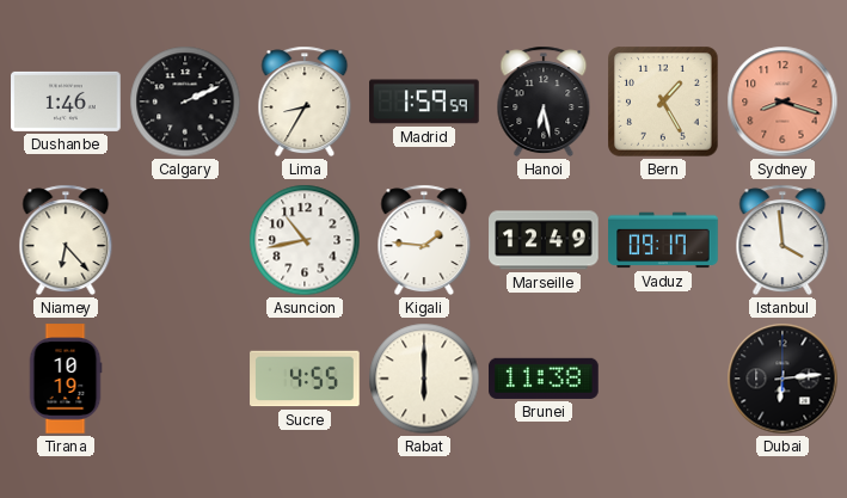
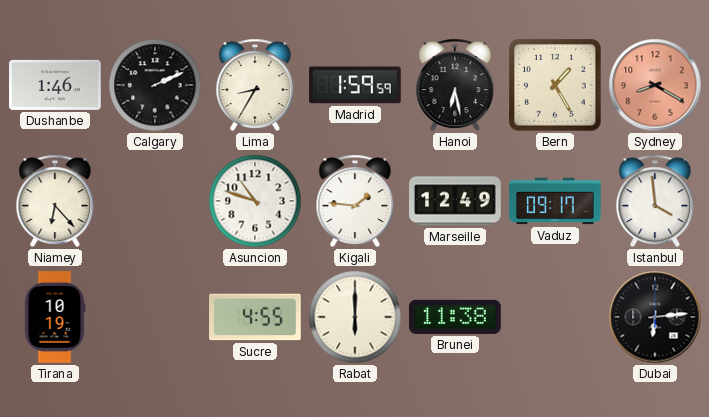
Sydney: 8:18 -> 8:20
Asuncion: 10:43 -> 10:48
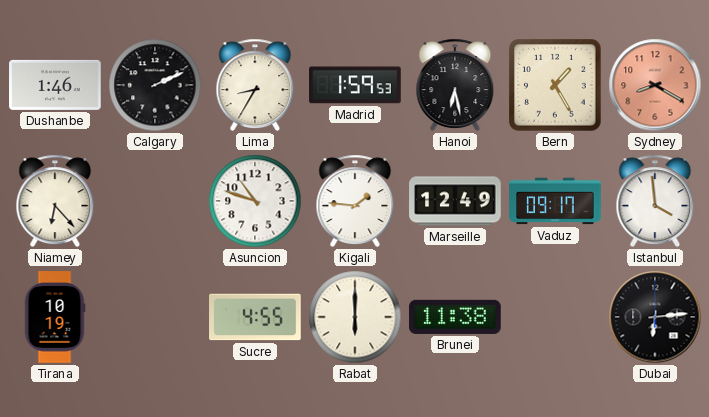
Madrid: 1:59:59 -> 1:59:53
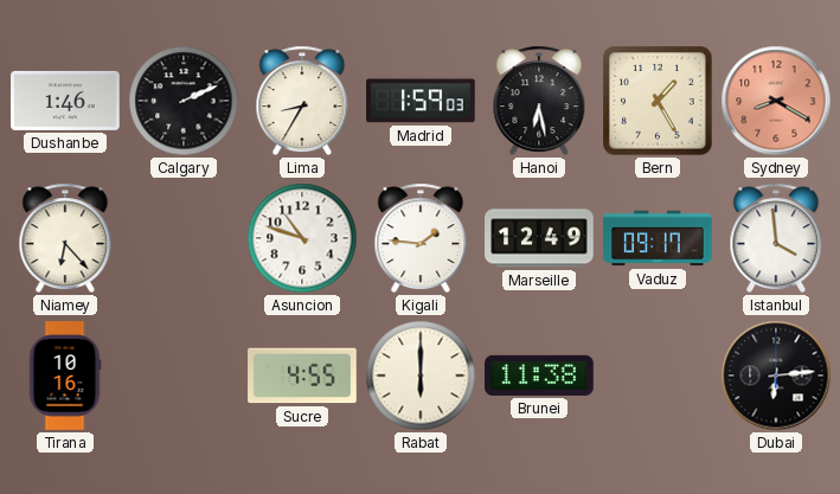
Madrid: 1:59:53 -> 1:59:03
Tirana: 10:19 -> 10:16
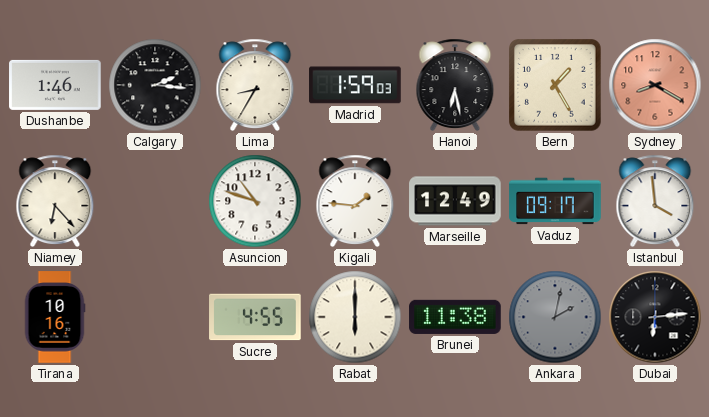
Calgary: 2:11 -> 2:16
Ankara: none -> 2:02
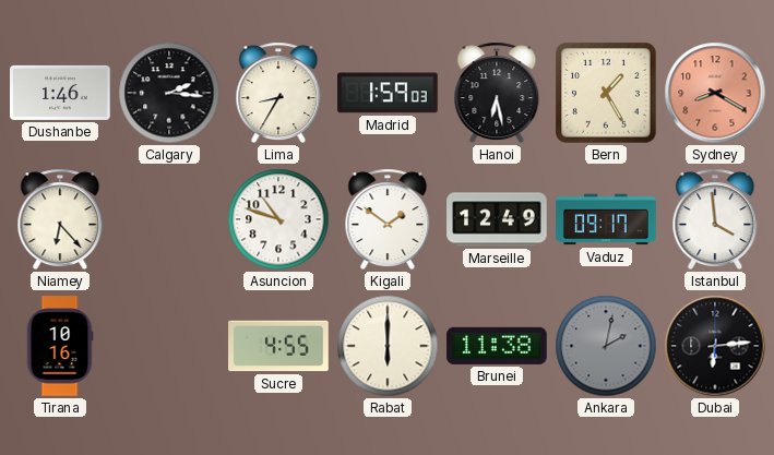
Kigali: 1:46 -> 1:51
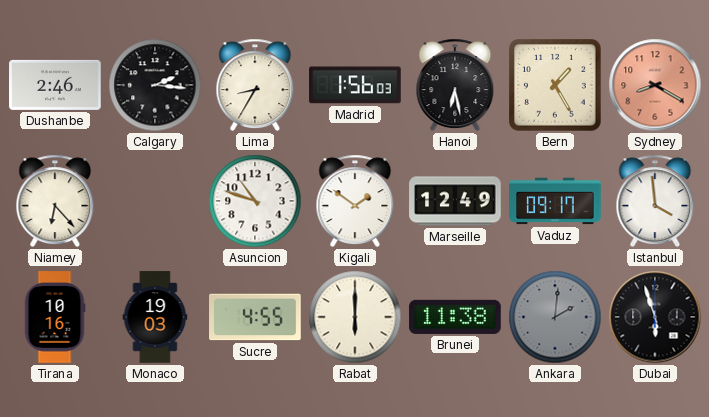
Dushanbe: 1:46 -> 2:46
Madrid: 1:59 -> 1:56
Monaco: none -> 19:03
Ankara: 2:02 -> 2:01
Dubai: 6:14 -> 5:57
